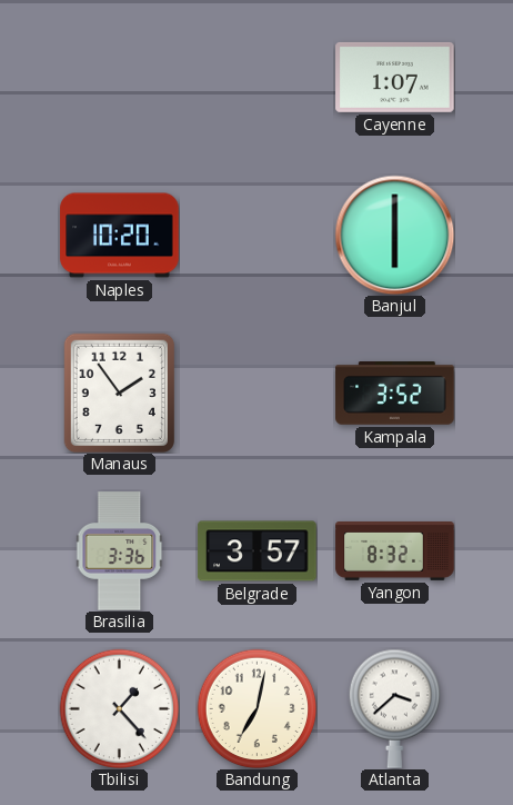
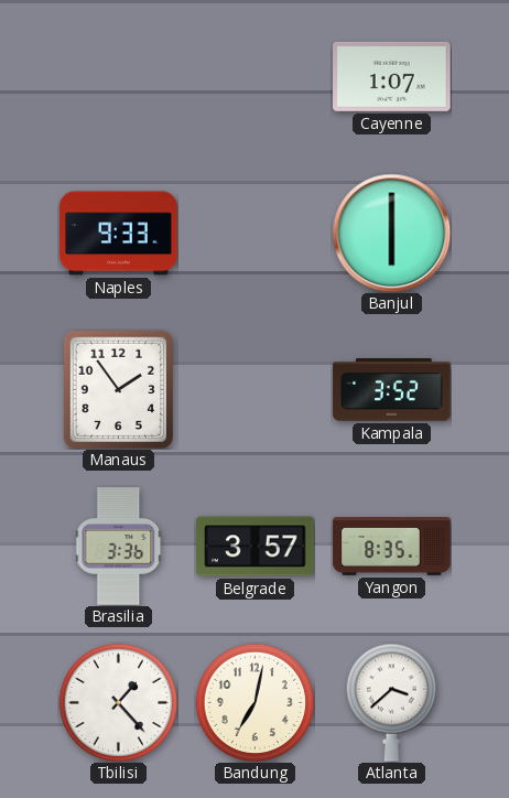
Naples: 10:20 -> 9:33
Yangon: 8:32 -> 8:35
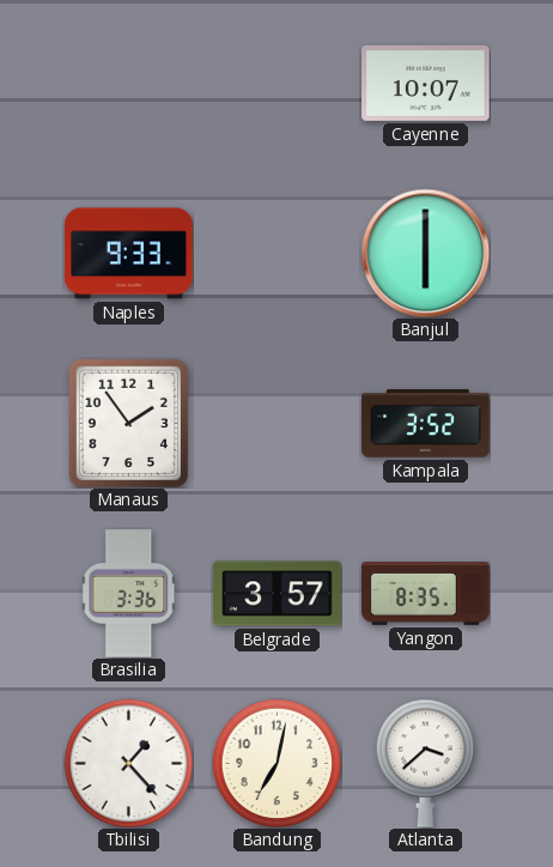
Cayenne: 1:07 -> 10:07
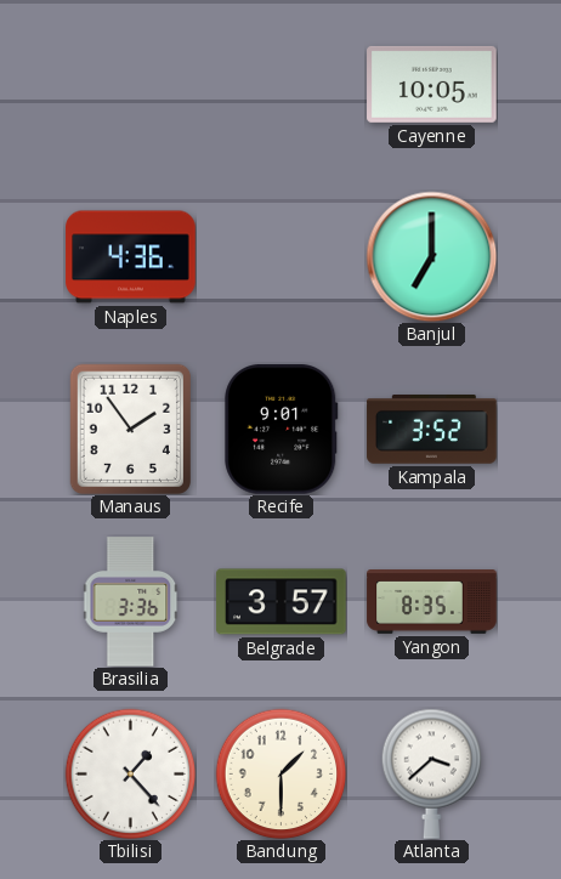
Cayenne: 10:07 -> 10:05
Naples: 9:33 -> 4:36
Banjul: 6:00 -> 7:00
Recife: none -> 9:01
Bandung: 7:02 -> 1:30
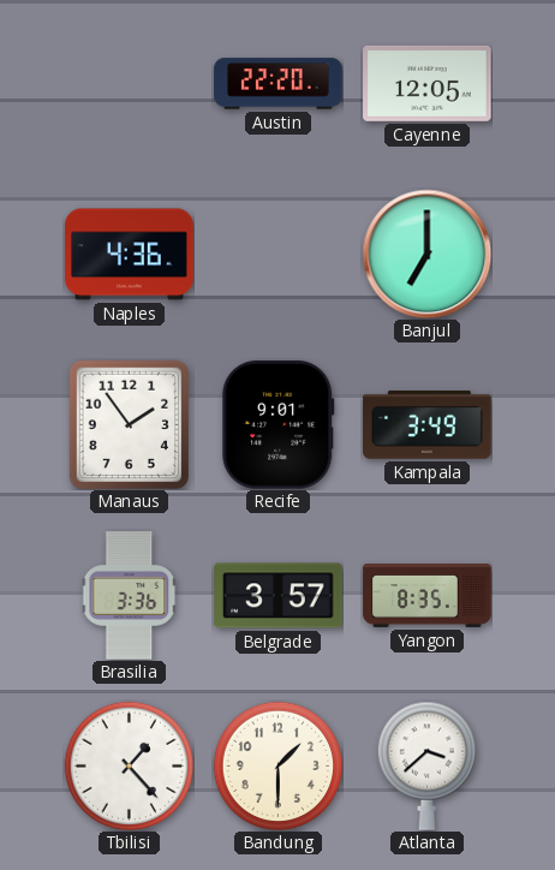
Austin: none -> 22:20
Cayenne: 10:05 -> 12:05
Kampala: 3:52 -> 3:49
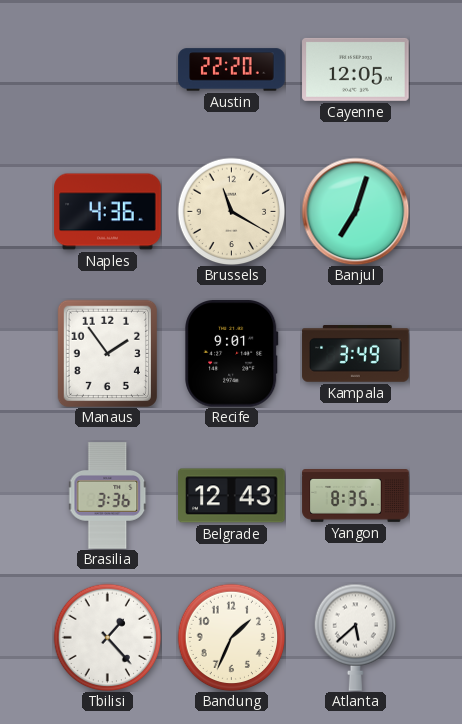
Brussels: none -> 11:20
Banjul: 7:00 -> 7:03
Belgrade: 3:57 -> 12:43
Bandung: 1:30 -> 1:34
Atlanta: 3:38 -> 5:38
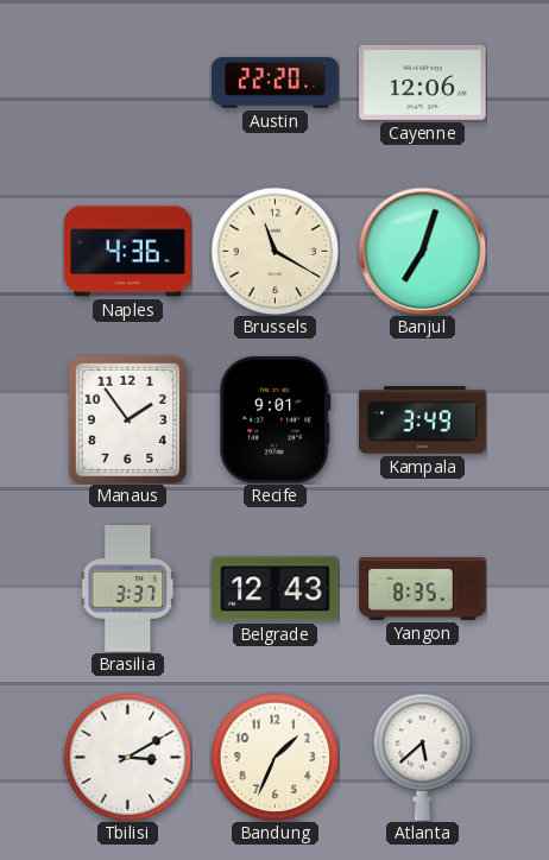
Cayenne: 12:05 -> 12:06
Brasilia: 3:36 -> 3:37
Tbilisi: 1:23 -> 3:10
